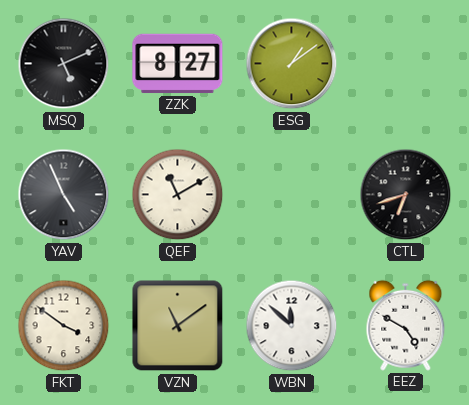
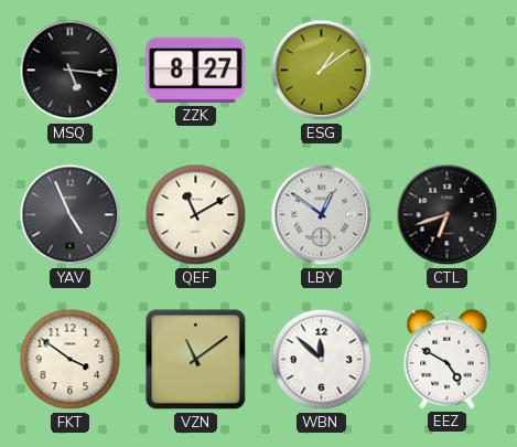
MSQ: 5:11 -> 5:16
LBY: none -> 12:51
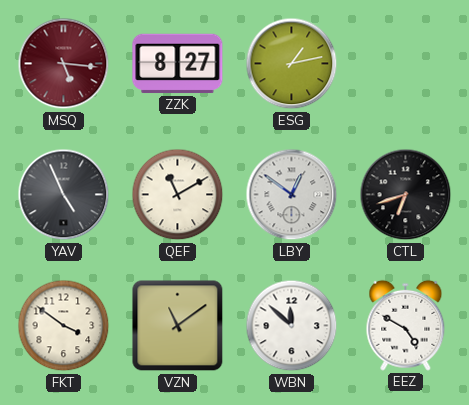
MSQ dial: black -> burgundy
ESG: 1:09 -> 1:13
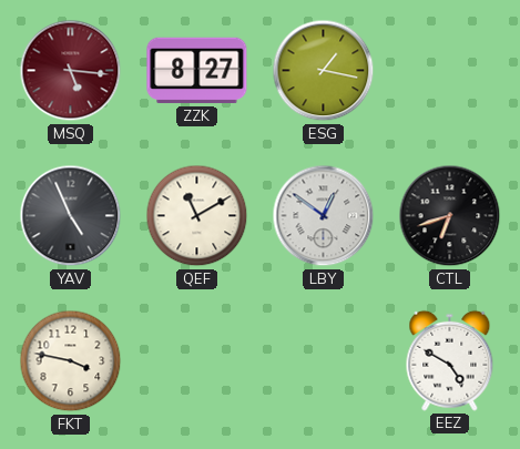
ESG: 1:13 -> 1:17
FKT: 3:51 -> 3:47
VZN: 11:09 -> none
WBN: 11:52 -> none
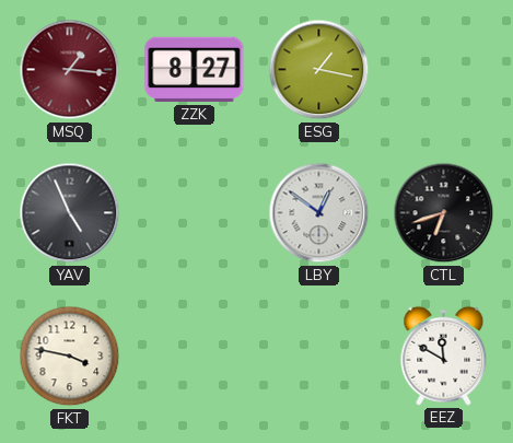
MSQ: 5:16 -> 1:16
QEF: 11:10 -> none
EEZ: 4:50 -> 11:50
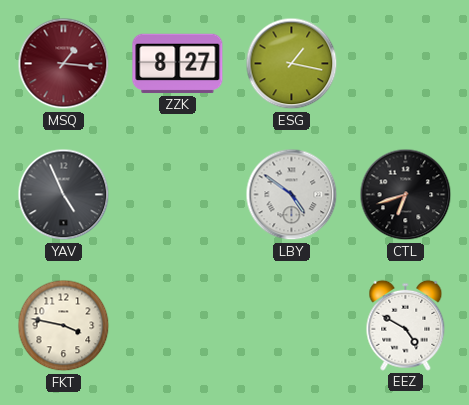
LBY: 12:51 -> 4:51
EEZ: 11:50 -> 4:50
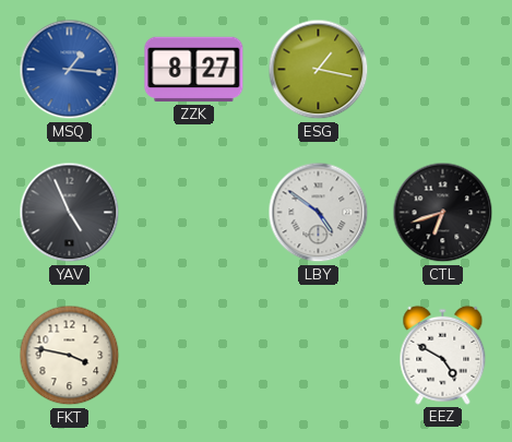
MSQ dial: burgundy -> blue
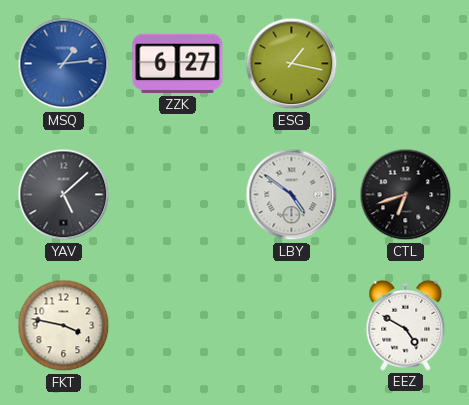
MSQ: 1:16 -> 1:14
ZZK: 8:27 -> 6:27
YAV: 4:56 -> 5:08
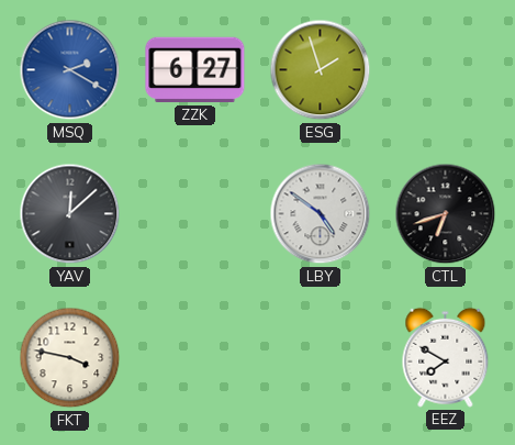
MSQ: 1:14 -> 2:20
ESG: 1:17 -> 1:57
YAV: 5:08 -> 12:08
EEZ: 4:50 -> 7:50
